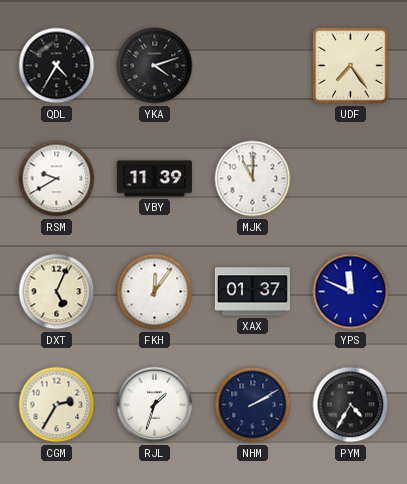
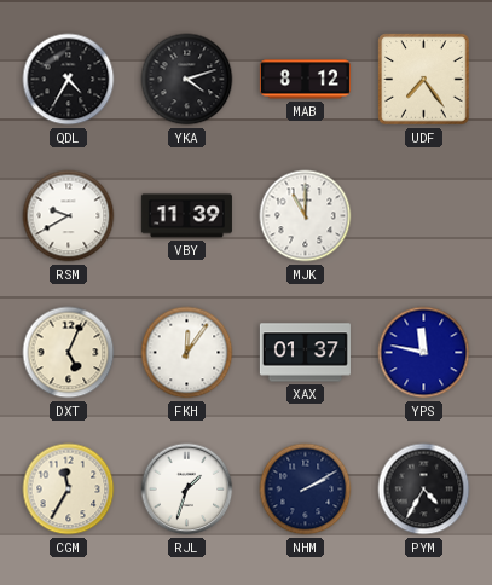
MAB: none -> 8:12
YPS: 11:49 -> 11:47
CGM: 2:35 -> 11:35
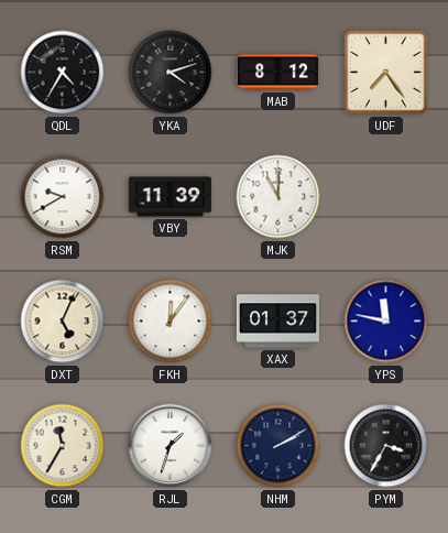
PYM: 4:35 -> 3:35
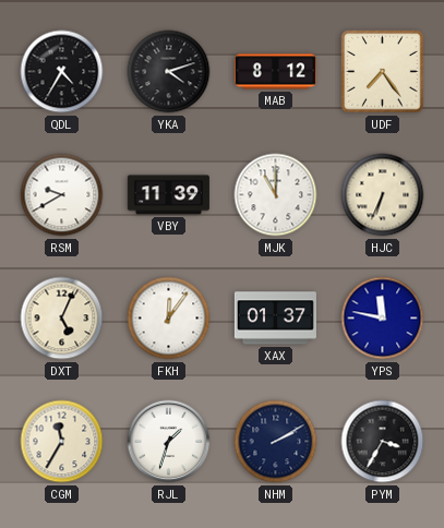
HJC: none -> 6:34
